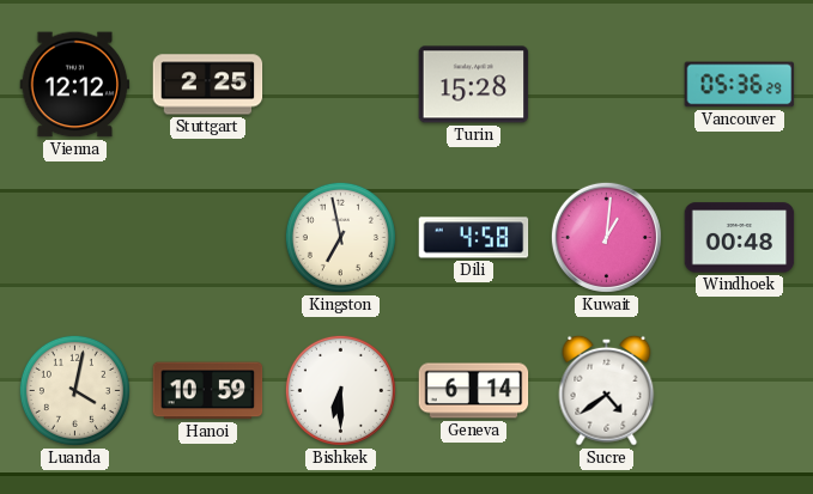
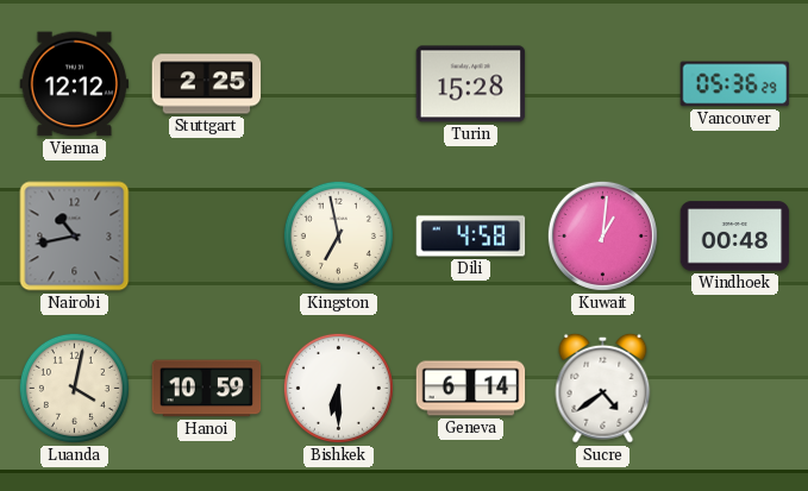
Nairobi: none -> 10:43
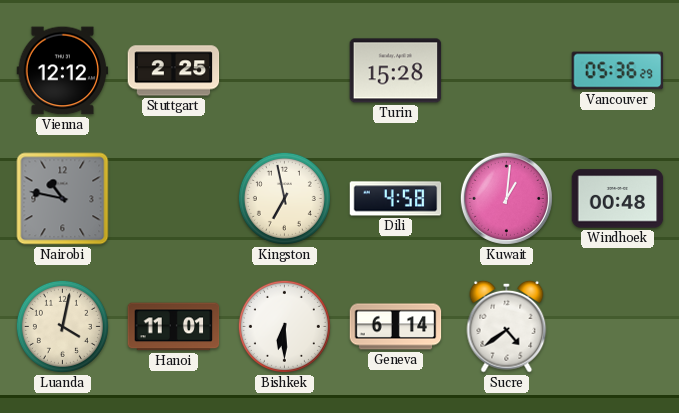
Nairobi: 10:43 -> 10:47
Hanoi: 10:59 -> 11:01
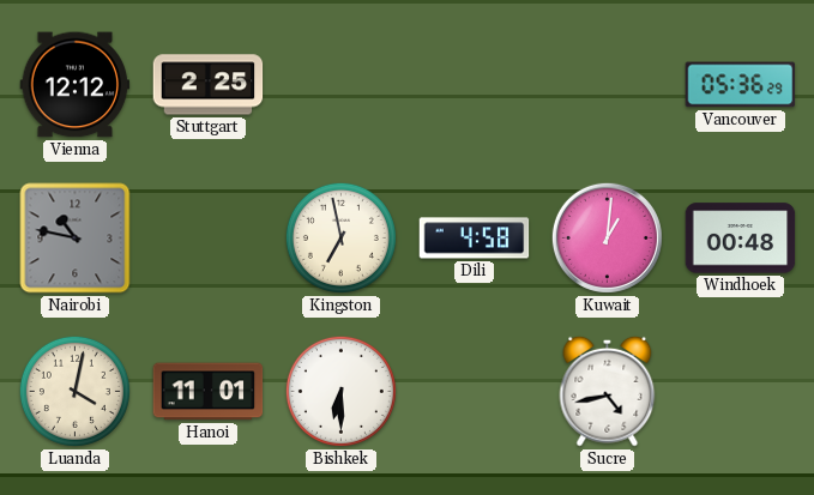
Turin: 15:28 -> none
Geneva: 6:14 -> none
Sucre: 4:39 -> 4:43
